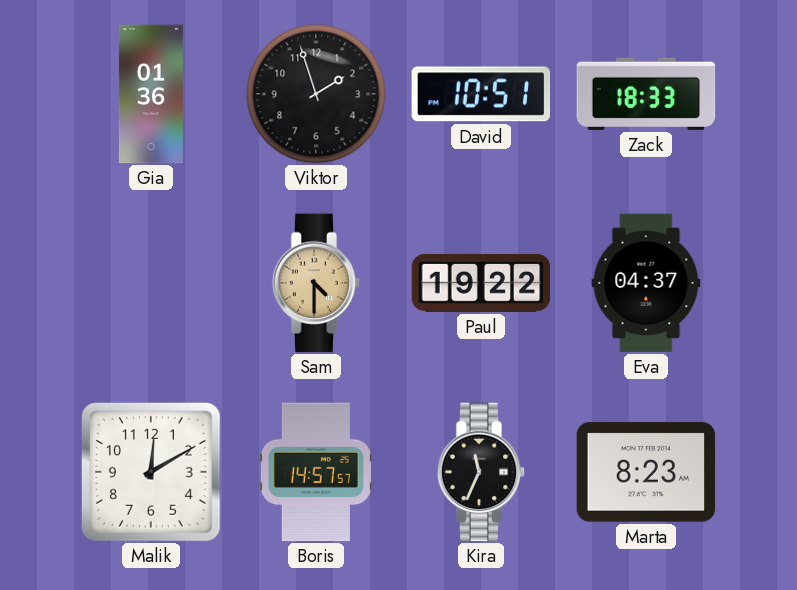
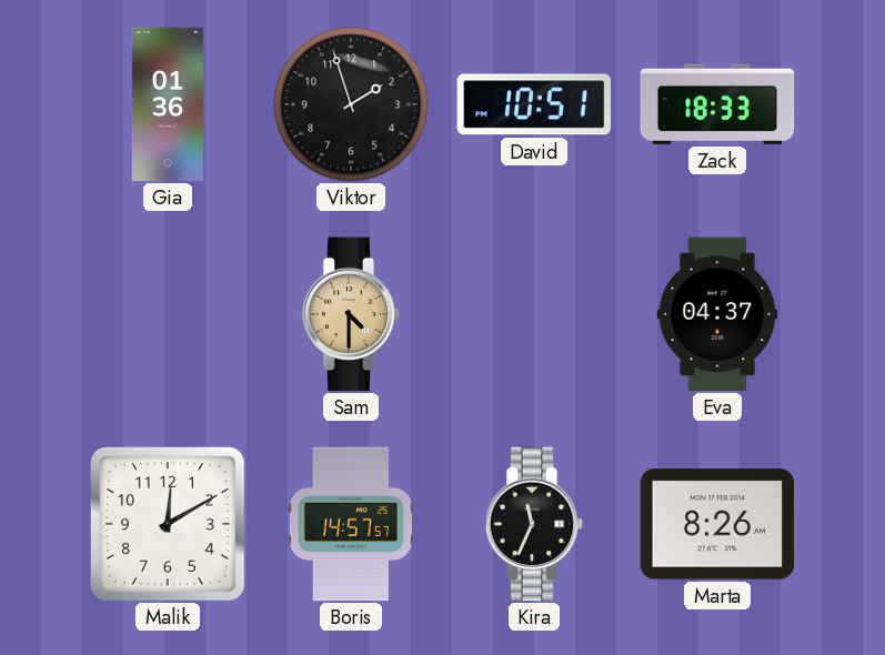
Paul: 19:22 -> none
Marta: 8:23 -> 8:26
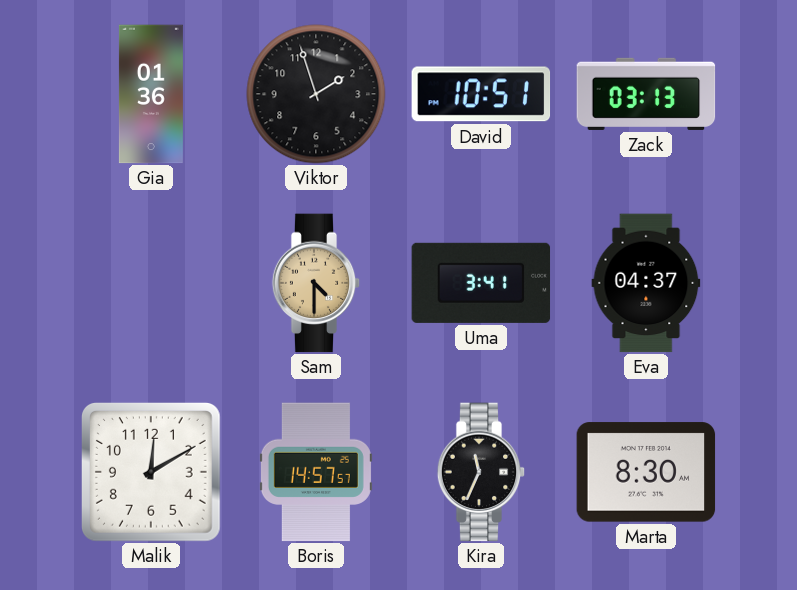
Zack: 18:33 -> 03:13
Uma: none -> 3:41
Marta: 8:26 -> 8:30
